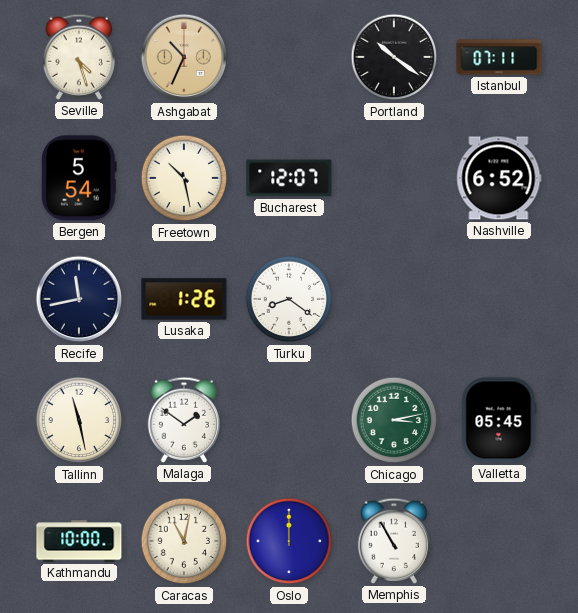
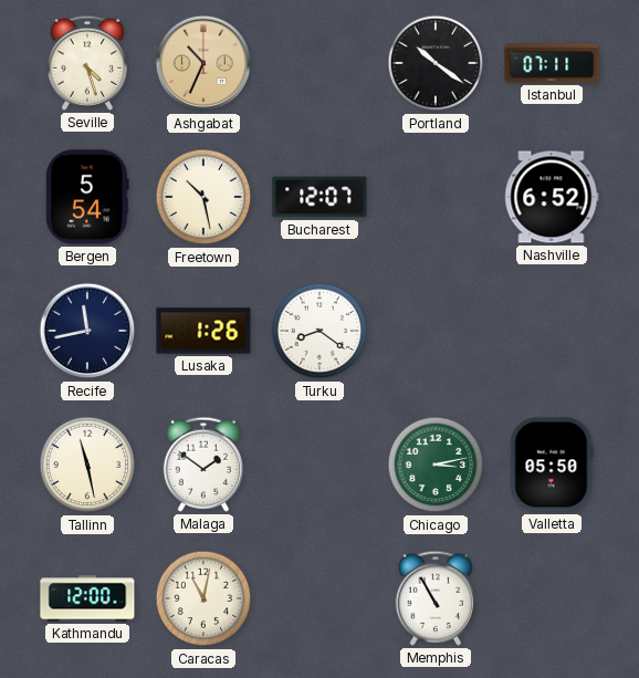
Valletta: 05:45 -> 05:50
Kathmandu: 10:00 -> 12:00
Oslo: 12:00 -> none
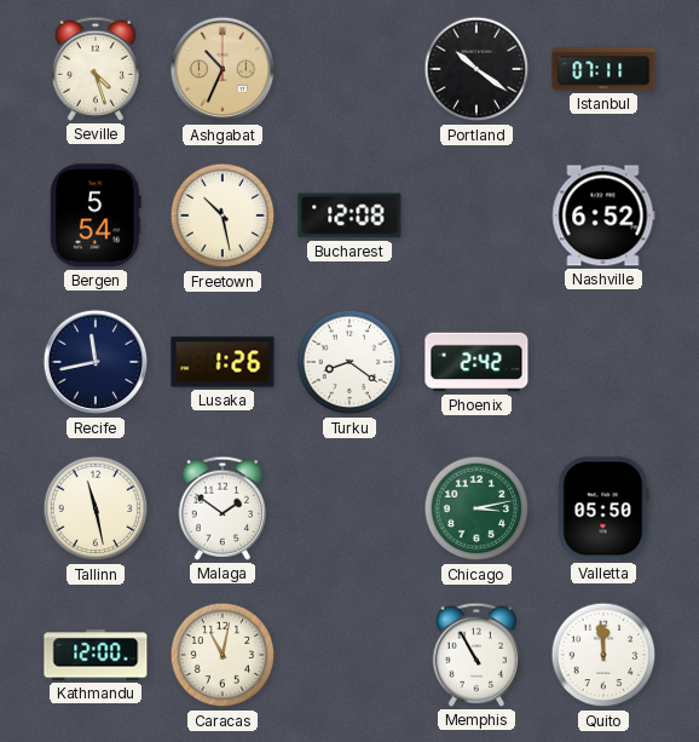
Bucharest: 12:07 -> 12:08
Phoenix: none -> 2:42
Quito: none -> 11:59
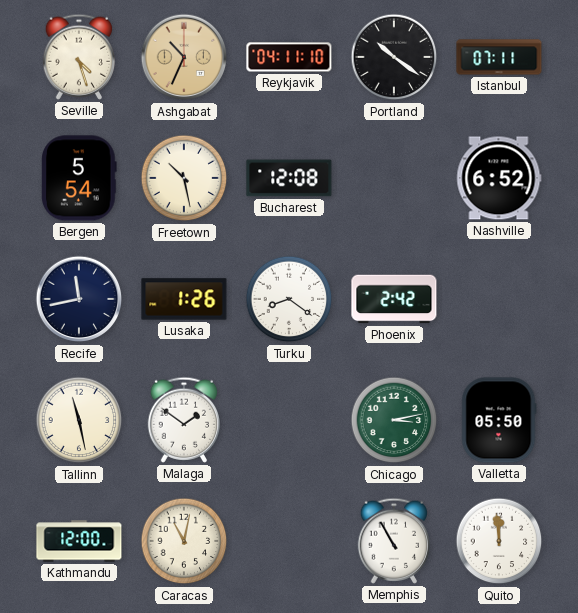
Reykjavik: none -> 04:11
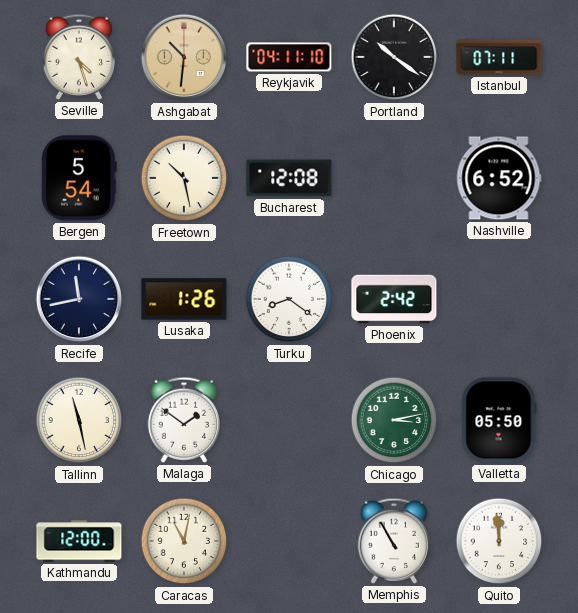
Ashgabat: 10:34 -> 10:31
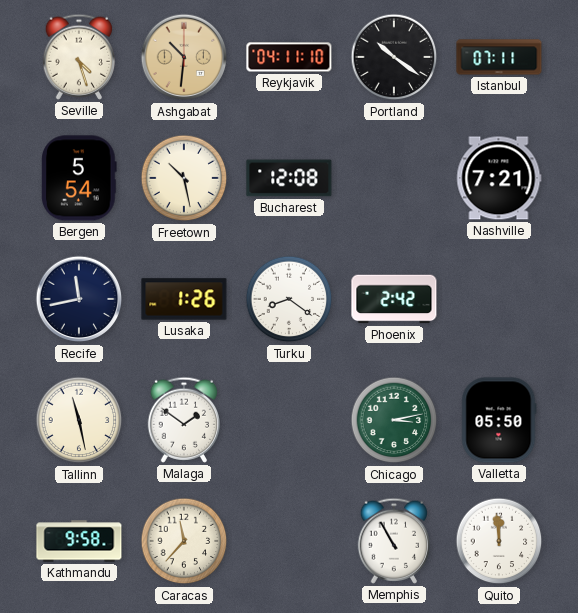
Nashville: 6:52 -> 7:21
Kathmandu: 12:00 -> 9:58
Caracas: 11:02 -> 11:37
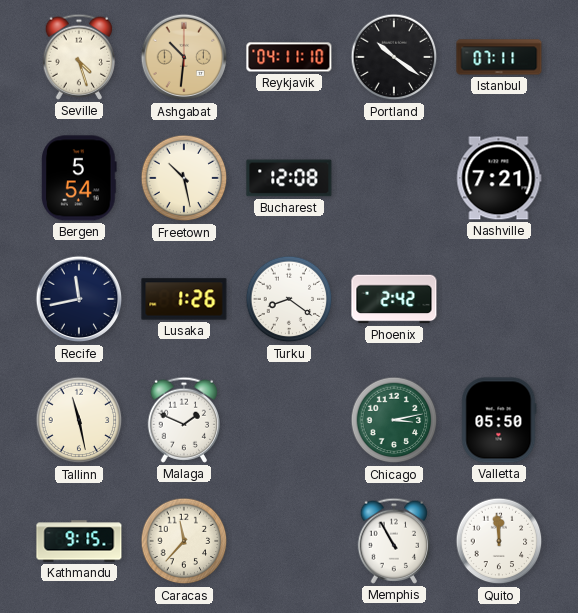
Malaga: 1:51 -> 1:49
Kathmandu: 9:58 -> 9:15
